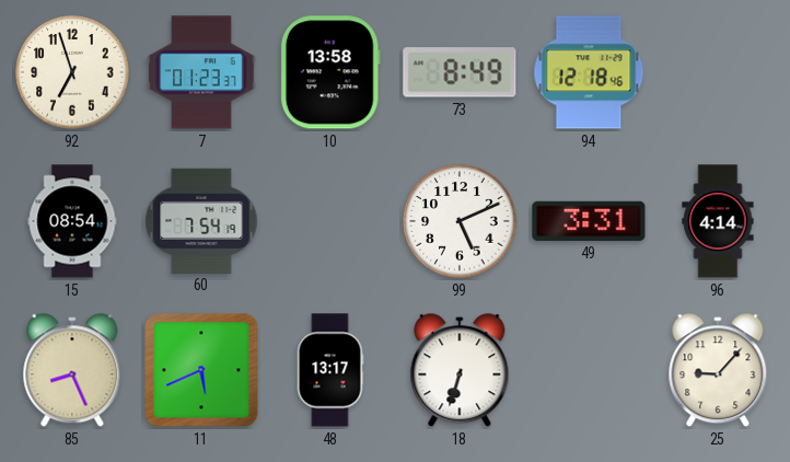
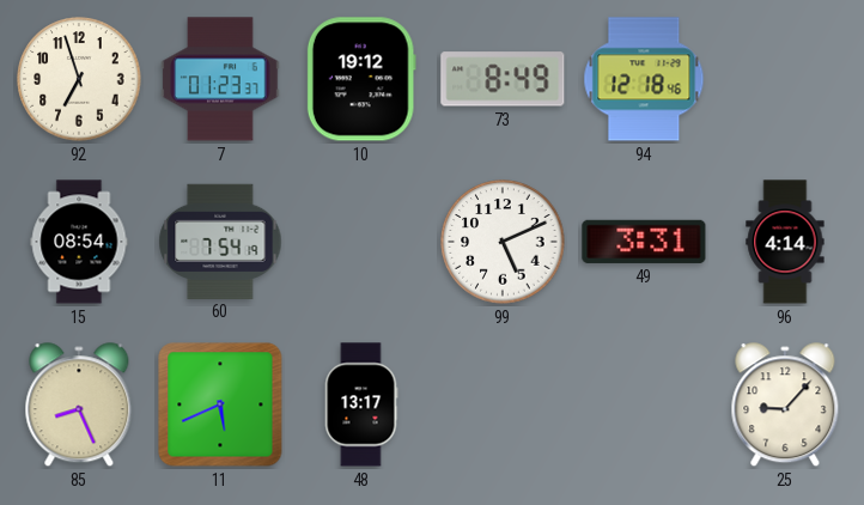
10: 13:58 -> 19:12
18: 6:33 -> none
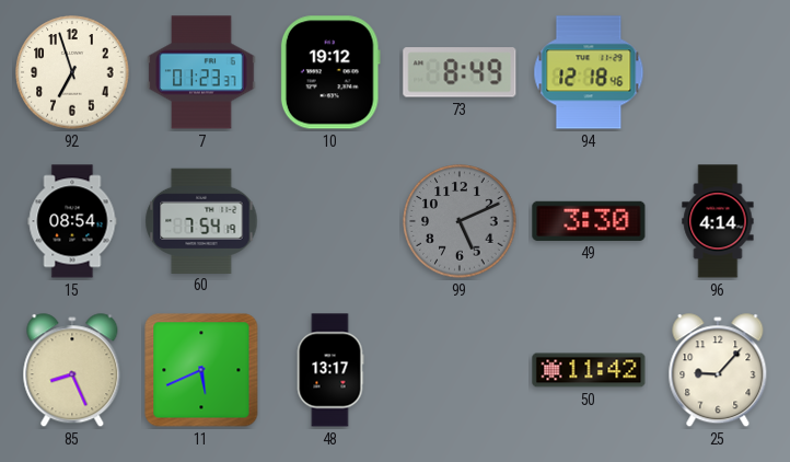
99 dial: white -> grey
49: 3:31 -> 3:30
50: none -> 11:42
